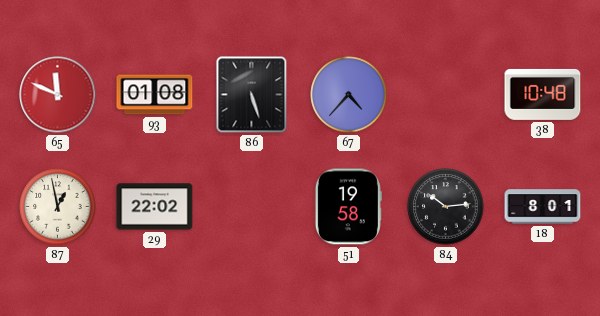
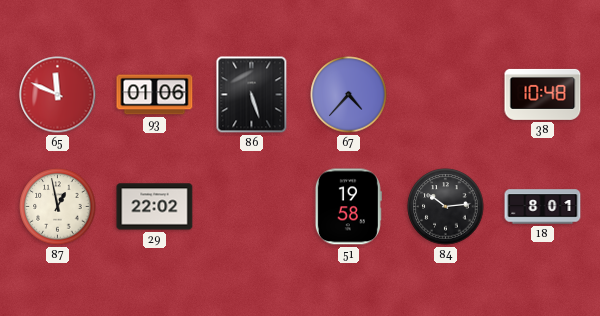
93: 01:08 -> 01:06
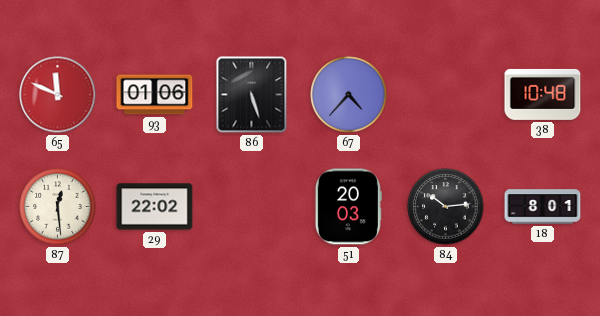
87: 12:58 -> 12:29
51: 19:58 -> 20:03
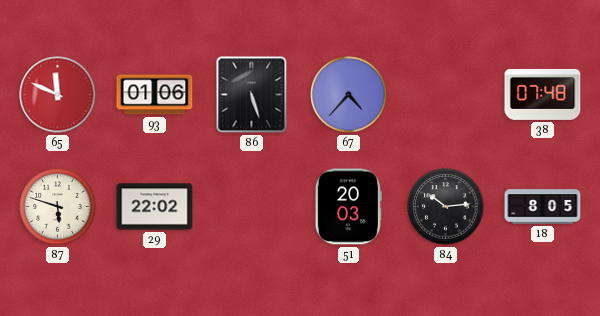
38: 10:48 -> 07:48
87: 12:29 -> 5:48
18: 8:01 -> 8:05
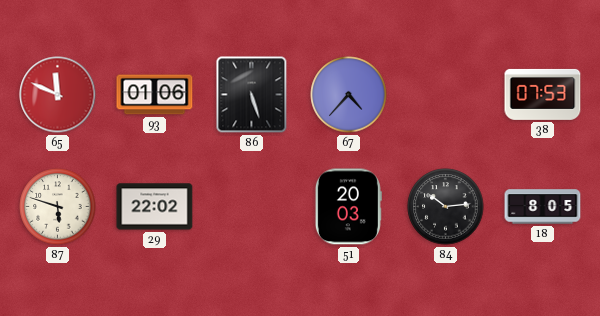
38: 07:48 -> 07:53
